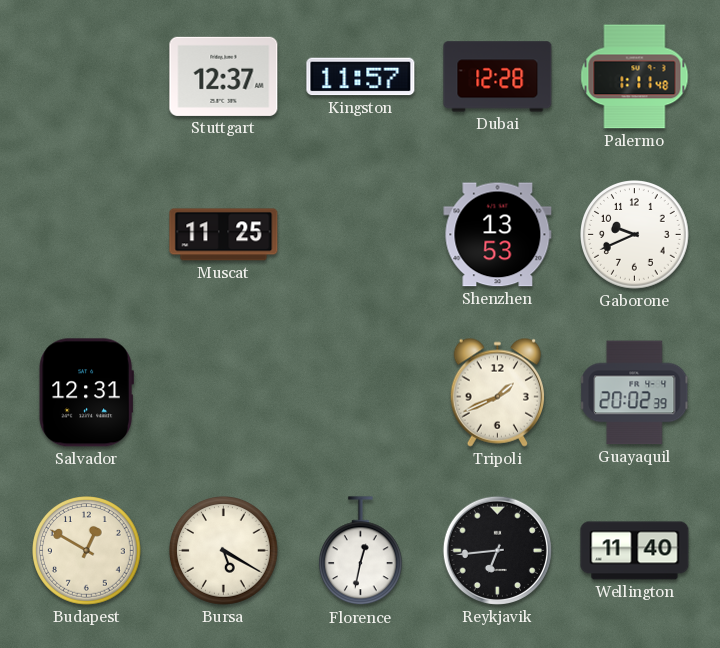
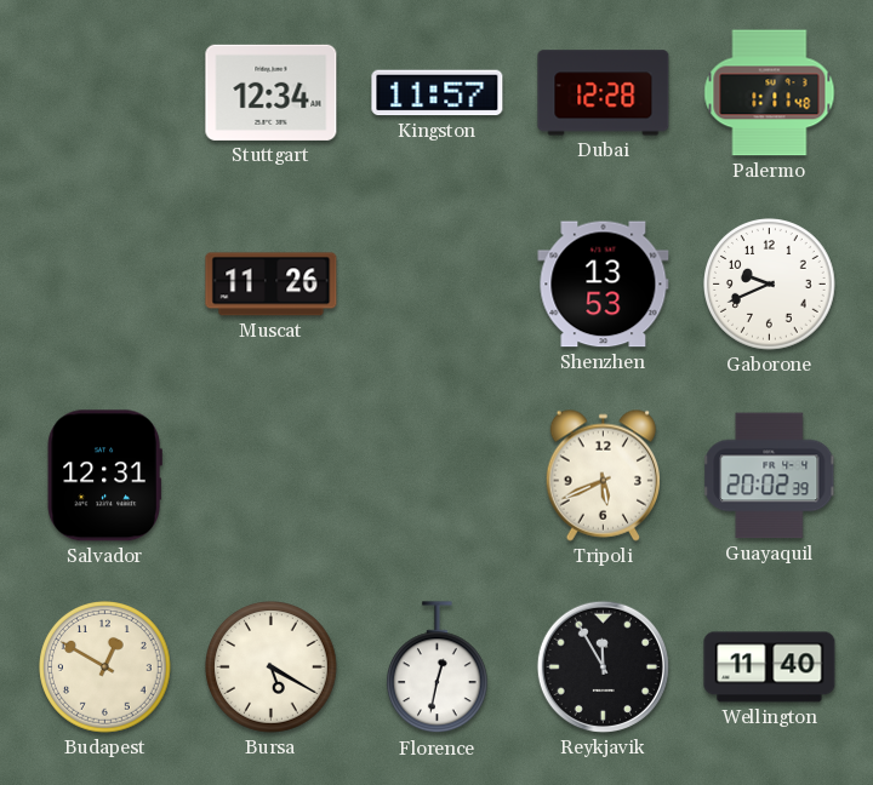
Stuttgart: 12:37 -> 12:34
Muscat: 11:25 -> 11:26
Tripoli: 1:41 -> 5:41
Reykjavik: 6:44 -> 11:55
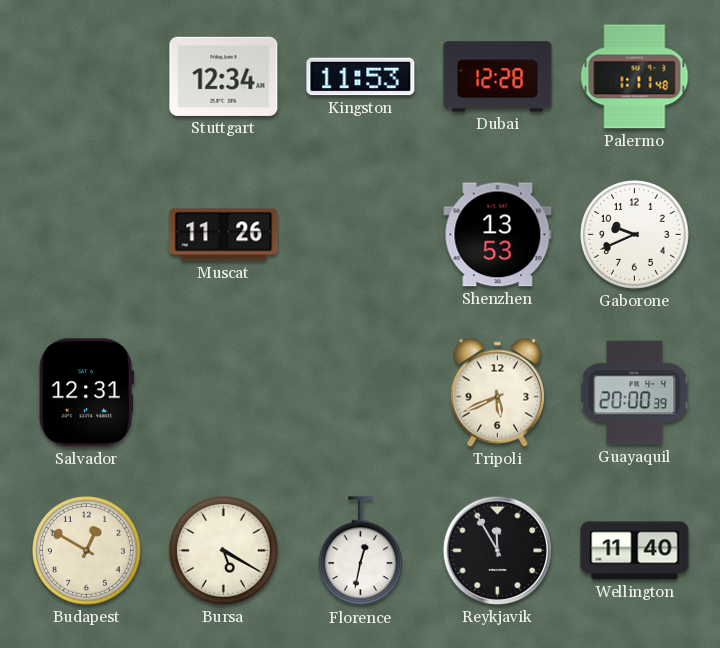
Kingston: 11:57 -> 11:53
Guayaquil: 20:02 -> 20:00
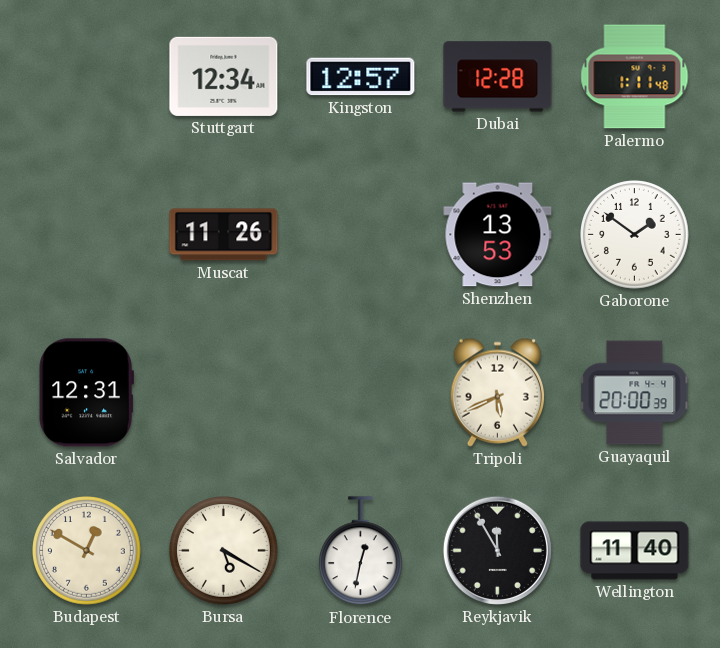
Kingston: 11:53 -> 12:57
Gaborone: 9:41 -> 1:51
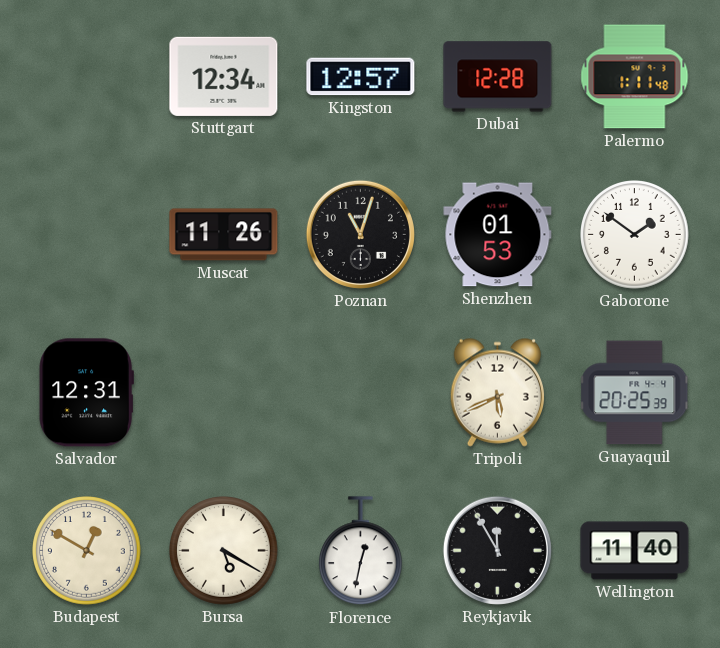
Poznan: none -> 11:03
Shenzhen: 13:53 -> 01:53
Guayaquil: 20:00 -> 20:25
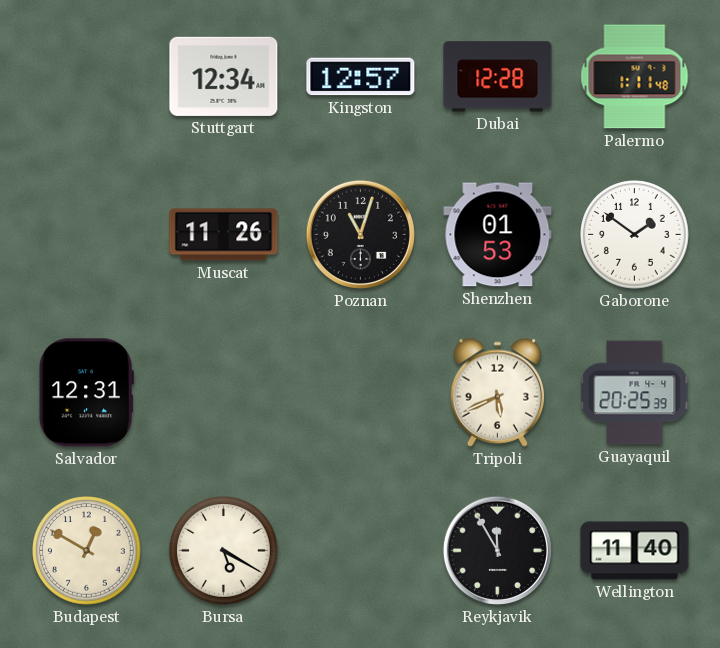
Florence: 12:32 -> none
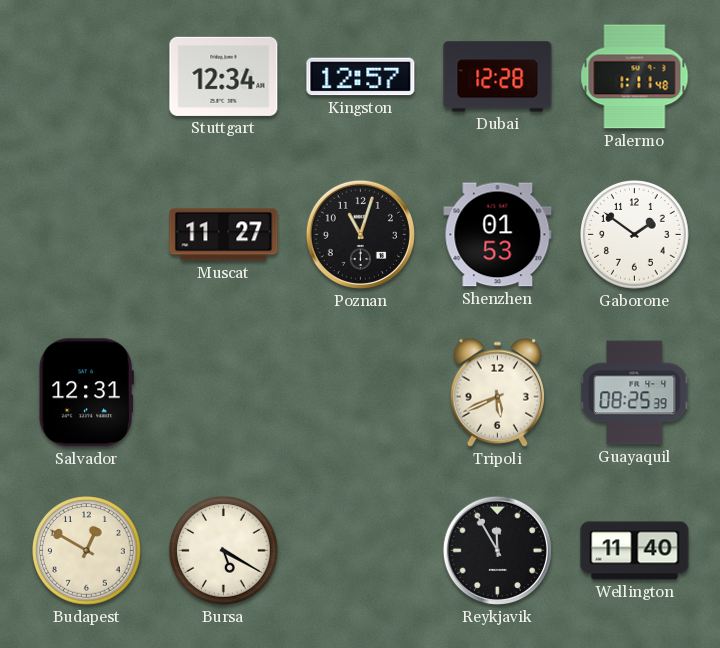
Muscat: 11:26 -> 11:27
Guayaquil: 20:25 -> 08:25
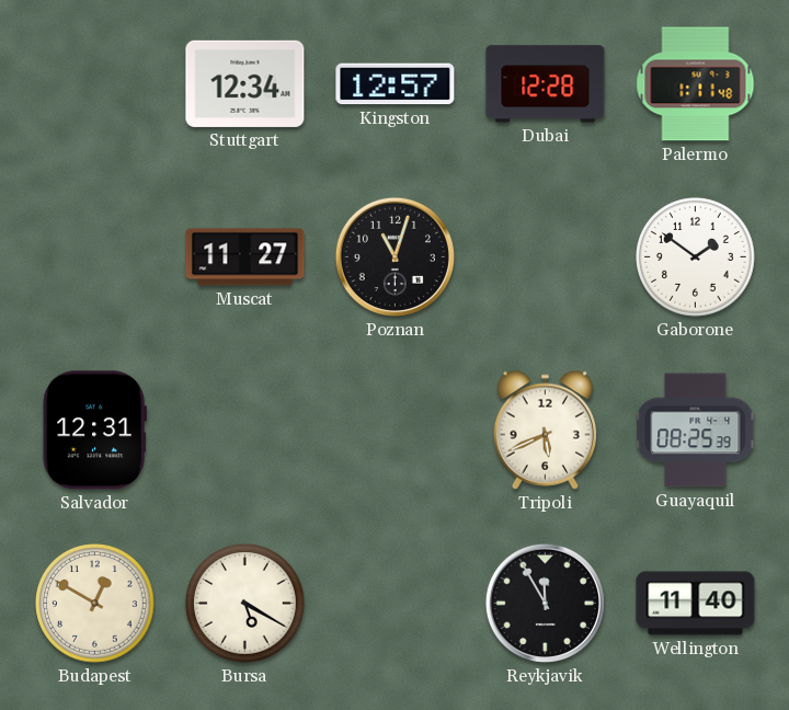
Shenzhen: 01:53 -> none
